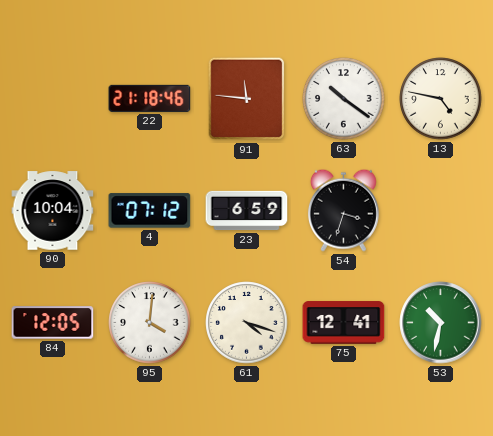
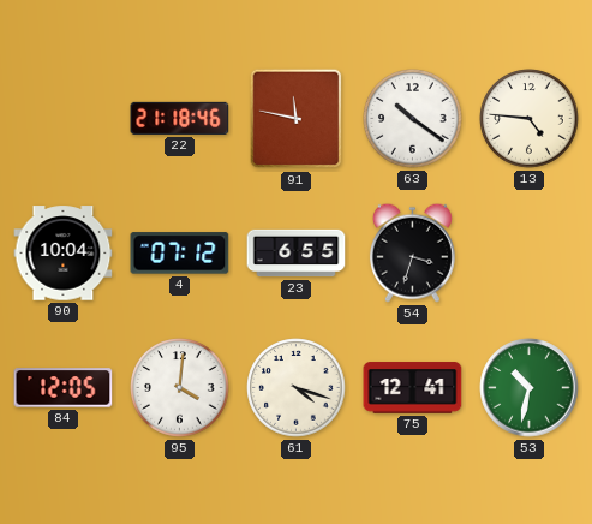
91: 11:46 -> 11:47
13: 4:47 -> 4:46
23: 6:59 -> 6:55
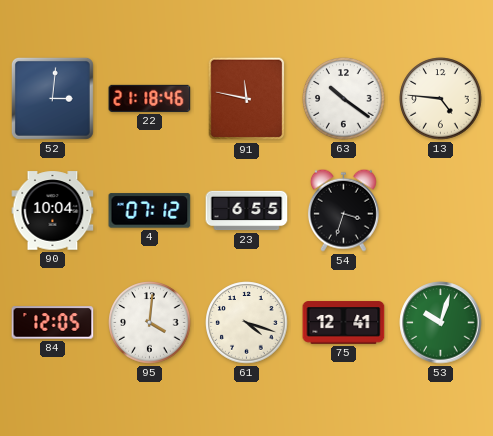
52: none -> 3:01
53: 10:32 -> 10:03
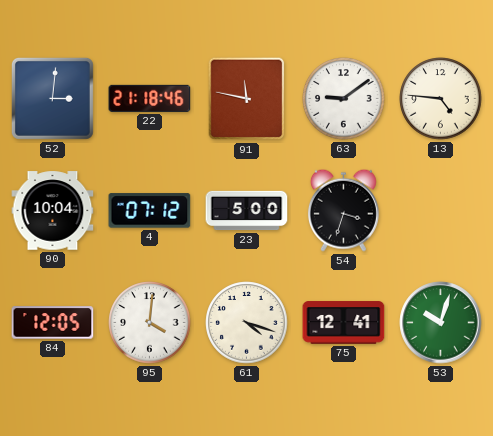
63: 10:21 -> 9:09
23: 6:55 -> 5:00
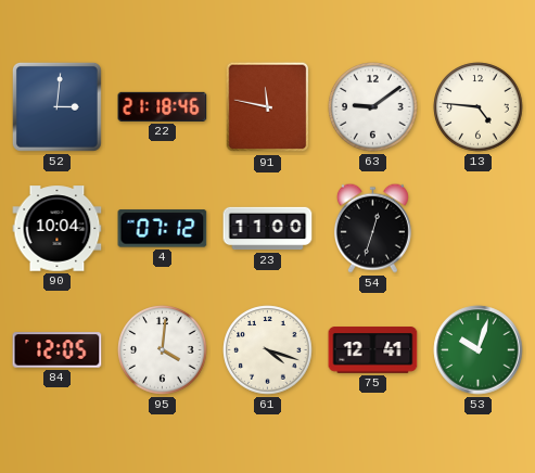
23: 5:00 -> 11:00
54: 3:33 -> 12:33
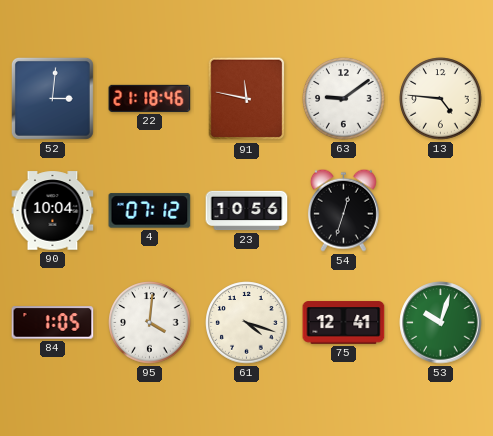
23: 11:00 -> 10:56
84: 12:05 -> 1:05
